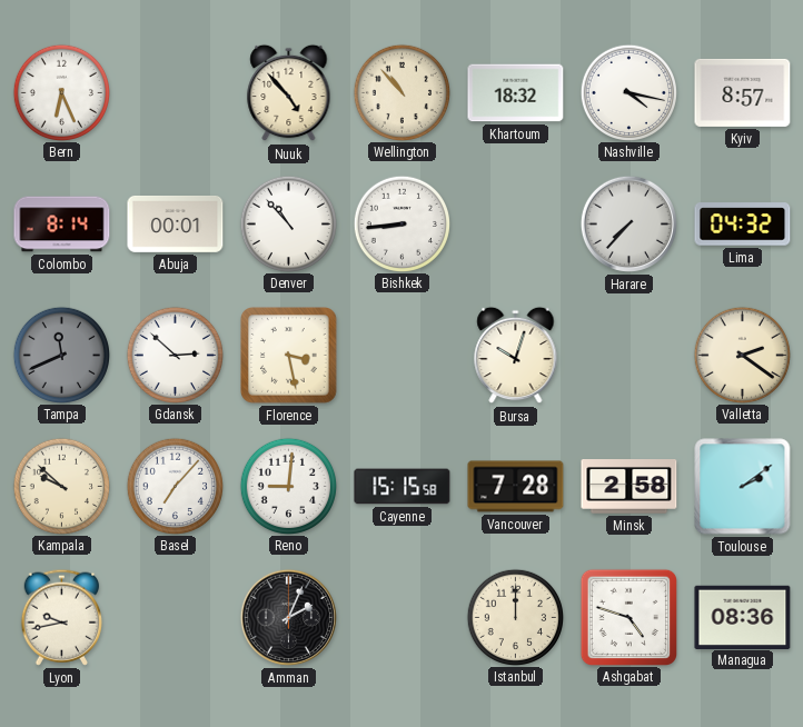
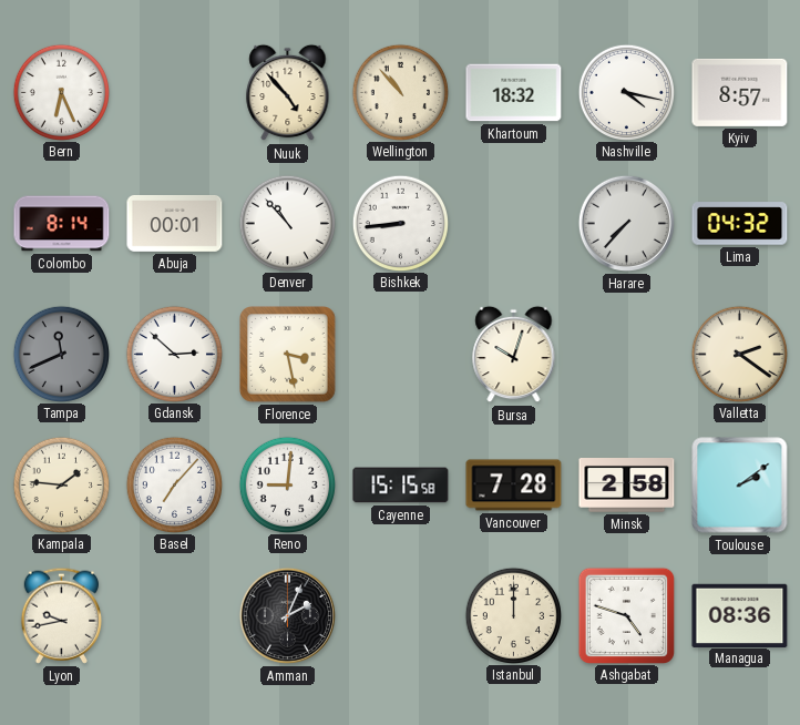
Kampala: 9:52 -> 1:46
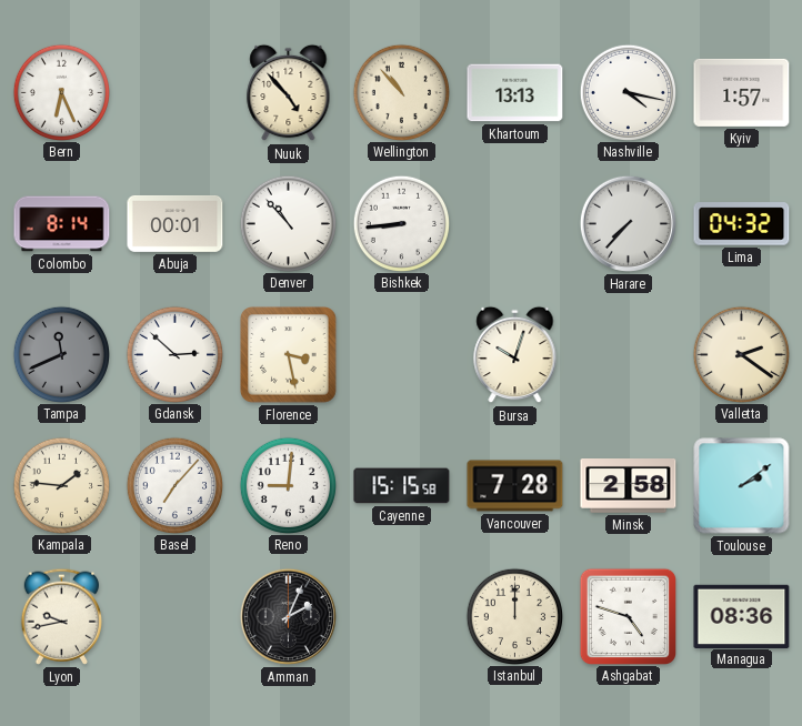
Khartoum: 18:32 -> 13:13
Kyiv: 8:57 -> 1:57
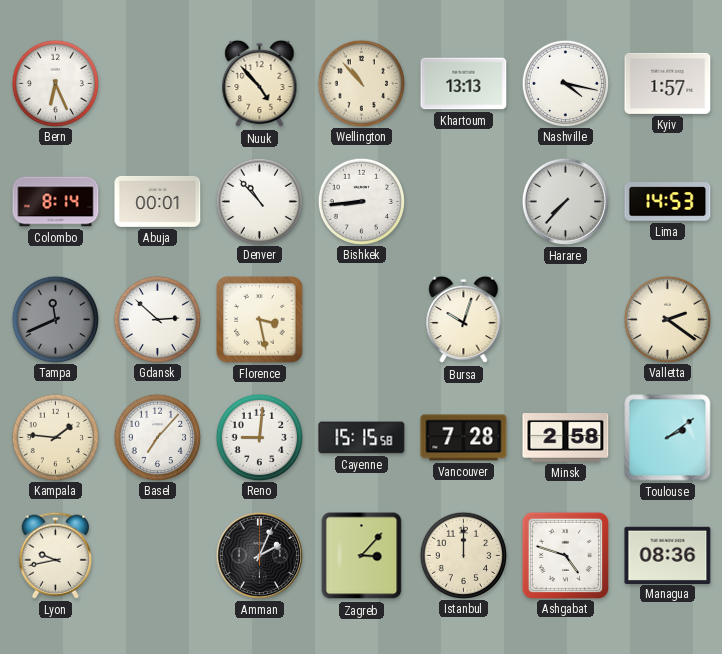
Lima: 04:32 -> 14:53
Zagreb: none -> 3:07
